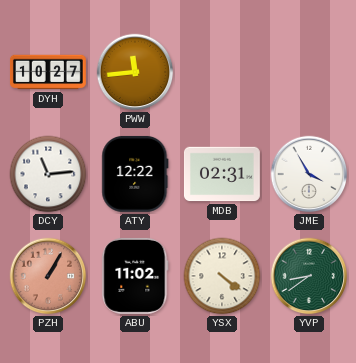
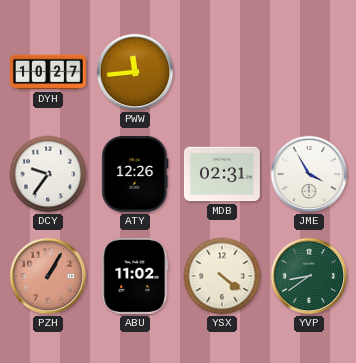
DCY: 11:14 -> 9:36
ATY: 12:22 -> 12:26
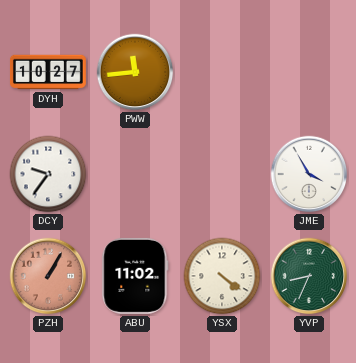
ATY: 12:26 -> none
MDB: 02:31 -> none
YVP: 8:39 -> 8:34
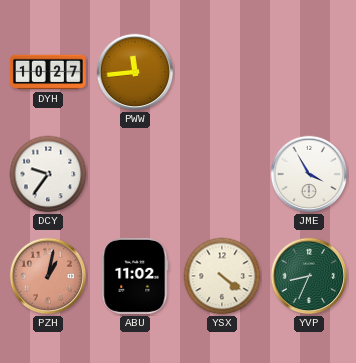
PZH: 1:05 -> 1:02
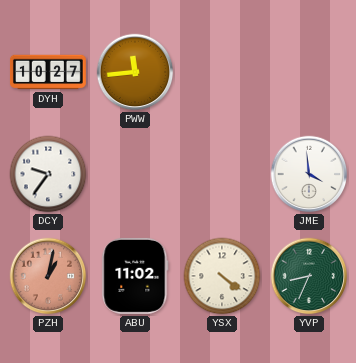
JME: 3:55 -> 3:59
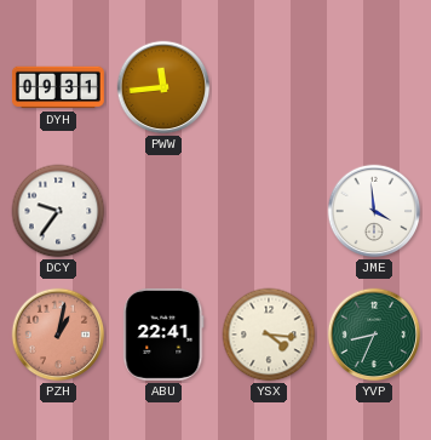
DYH: 10:27 -> 09:31
ABU: 11:02 -> 22:41
YSX: 4:21 -> 4:16
